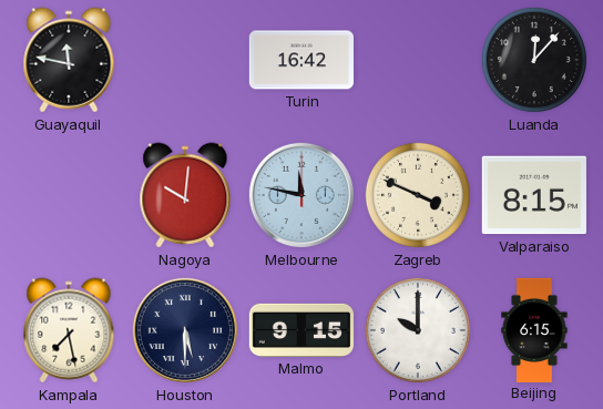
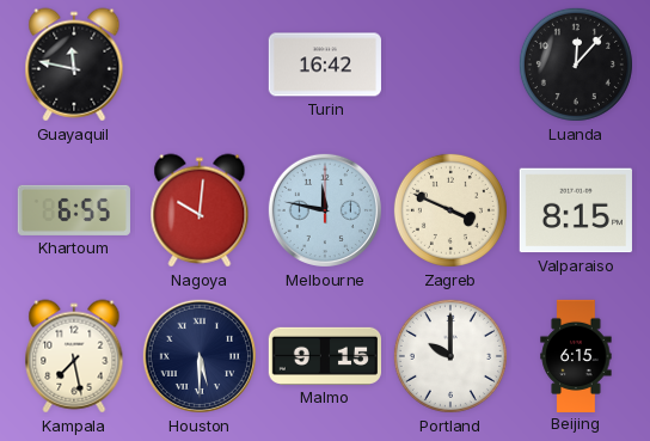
Khartoum: none -> 6:55
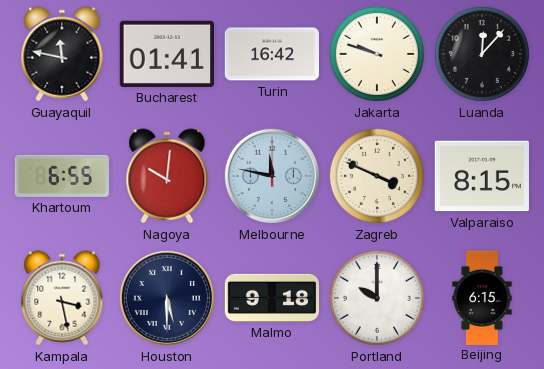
Bucharest: none -> 01:41
Jakarta: none -> 9:48
Kampala: 7:28 -> 3:28
Malmo: 9:15 -> 9:18
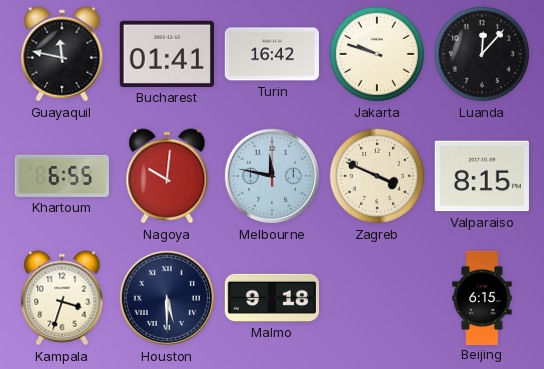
Kampala: 3:28 -> 3:33
Portland: 10:00 -> none
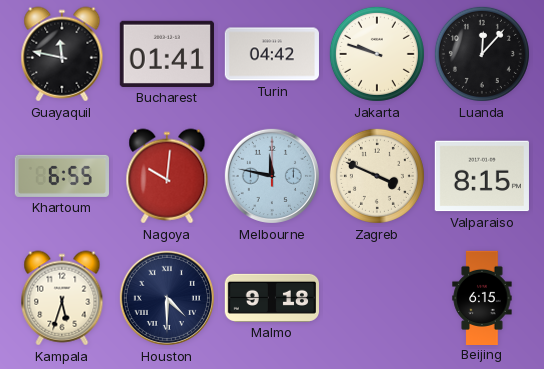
Turin: 16:42 -> 04:42
Kampala: 3:33 -> 5:33
Houston: 5:30 -> 4:30
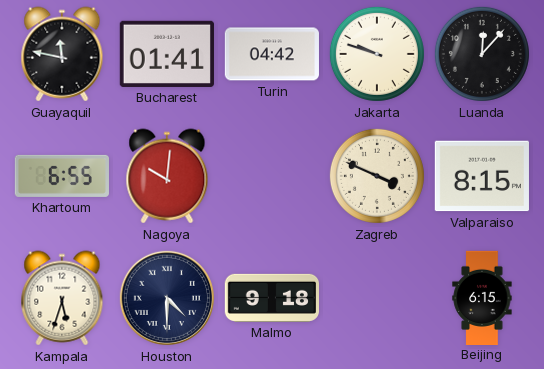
Melbourne: 11:47 -> none
